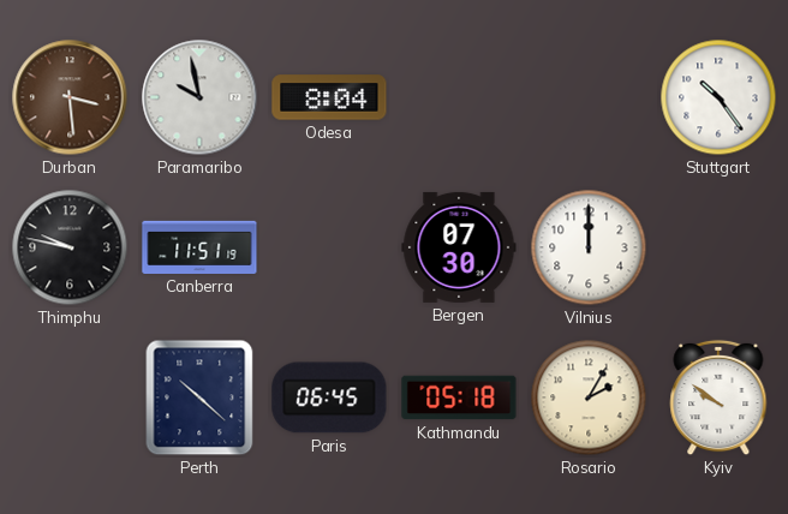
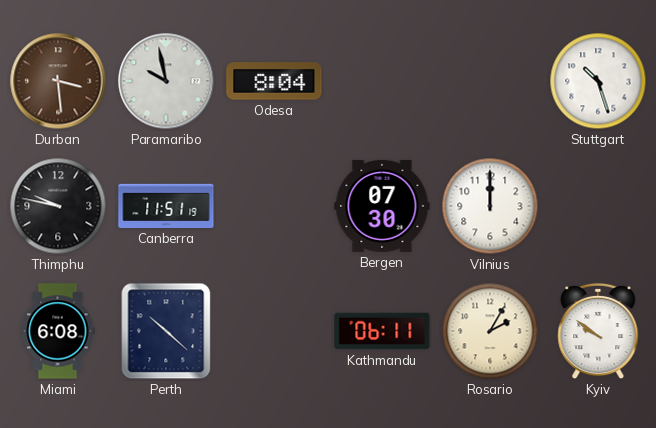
Stuttgart: 10:24 -> 10:27
Miami: none -> 6:08
Paris: 06:45 -> none
Kathmandu: 05:18 -> 06:11
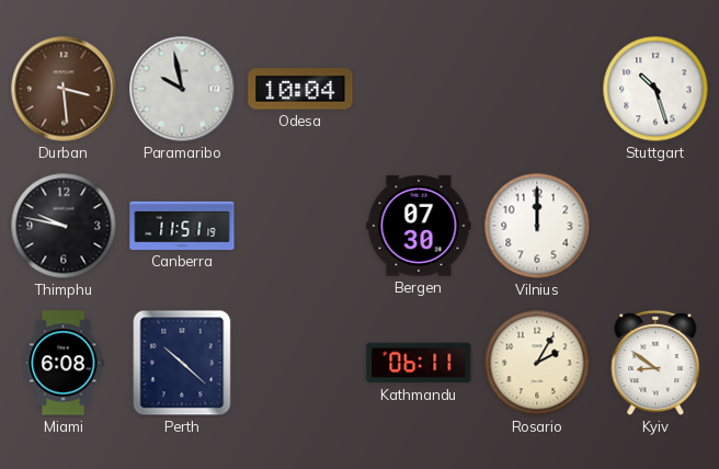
Odesa: 8:04 -> 10:04
Kyiv: 9:51 -> 8:51
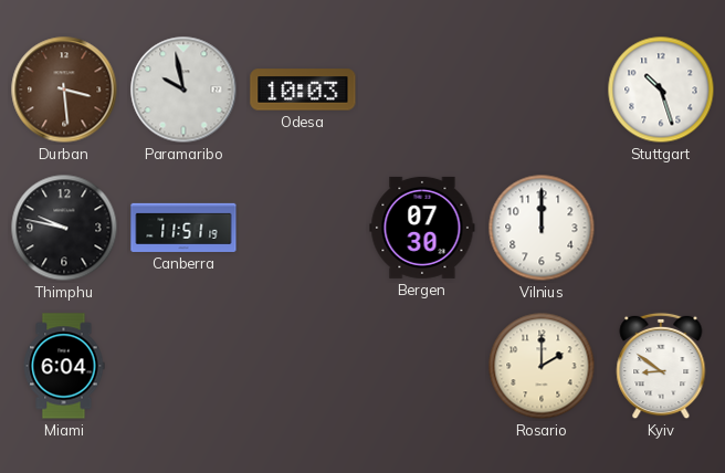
Odesa: 10:04 -> 10:03
Miami: 6:08 -> 6:04
Perth: 10:22 -> none
Kathmandu: 06:11 -> none
Rosario: 2:05 -> 2:00
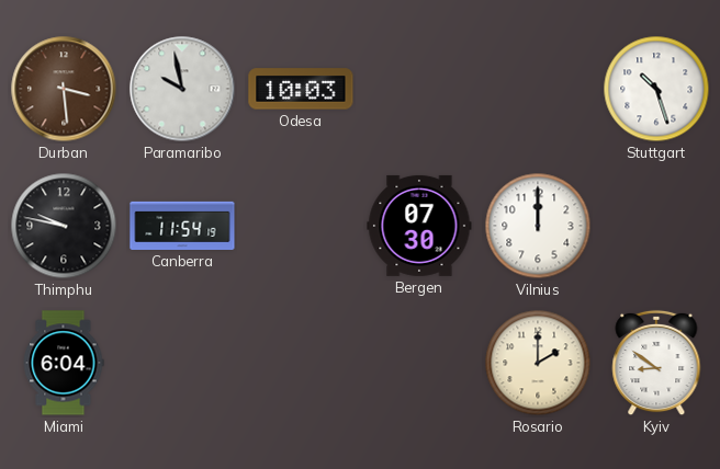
Canberra: 11:51 -> 11:54
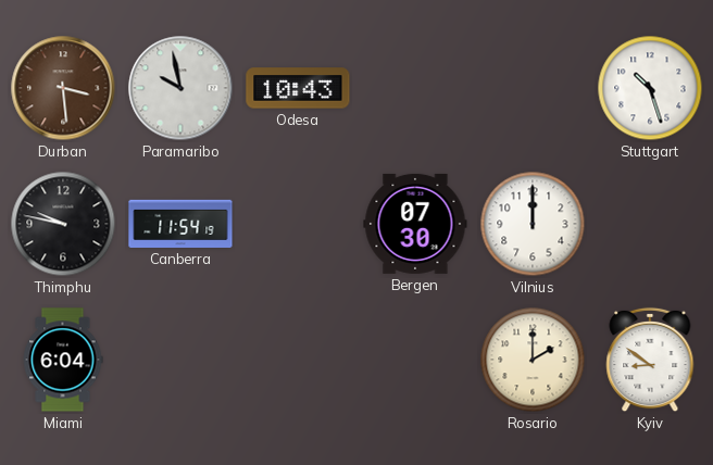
Odesa: 10:03 -> 10:43
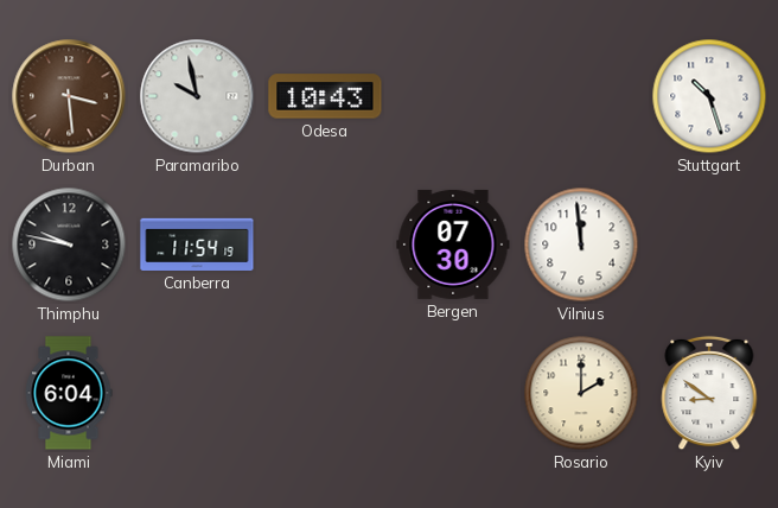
Vilnius: 12:00 -> 11:59
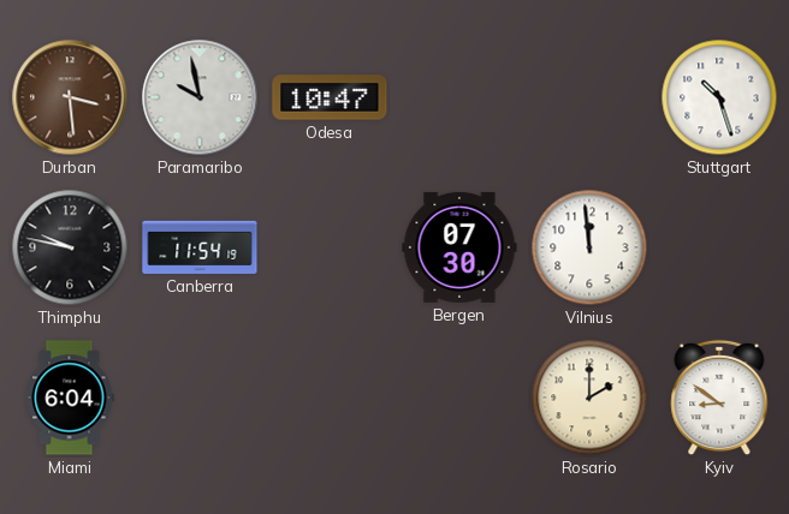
Odesa: 10:43 -> 10:47
